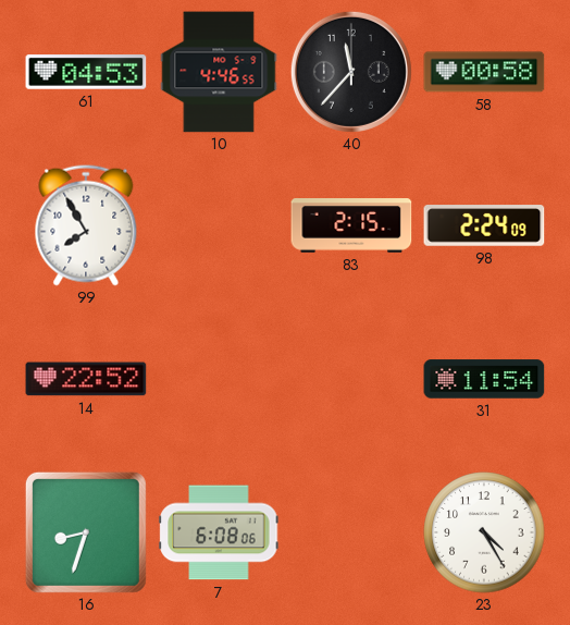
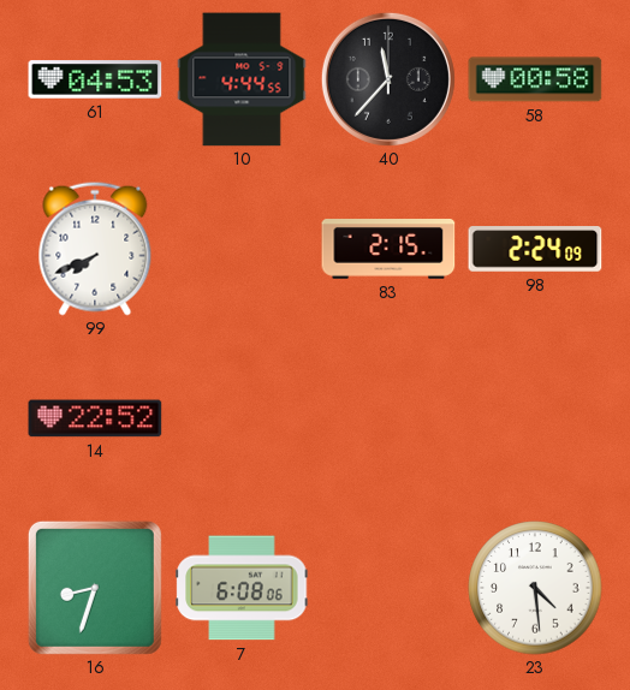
10: 4:46 -> 4:44
99: 7:55 -> 7:41
31: 11:54 -> none
23: 4:25 -> 4:29
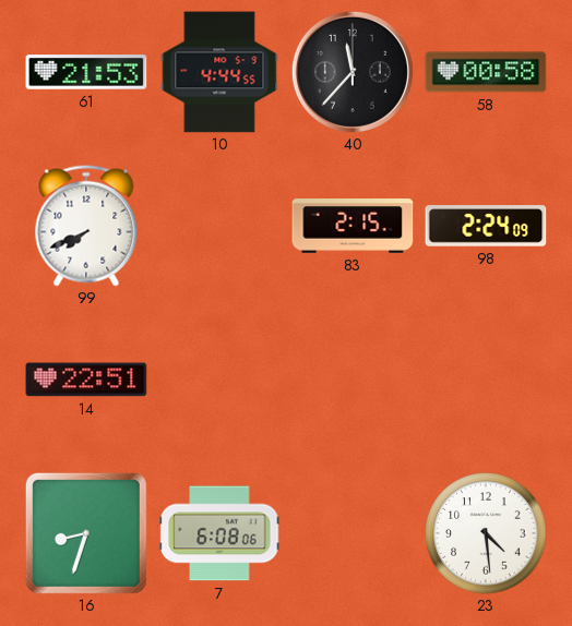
61: 04:53 -> 21:53
14: 22:52 -> 22:51
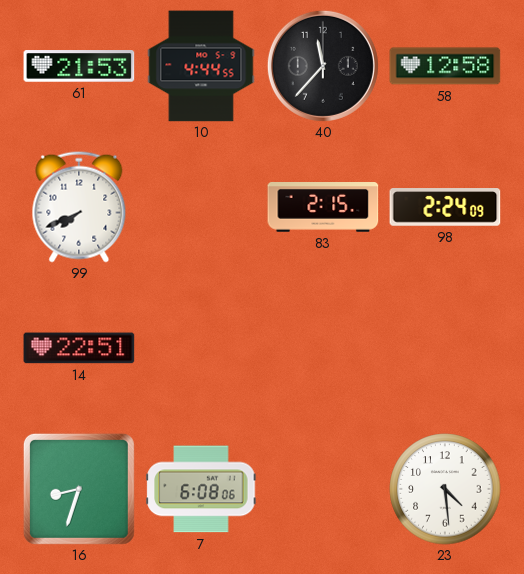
58: 00:58 -> 12:58
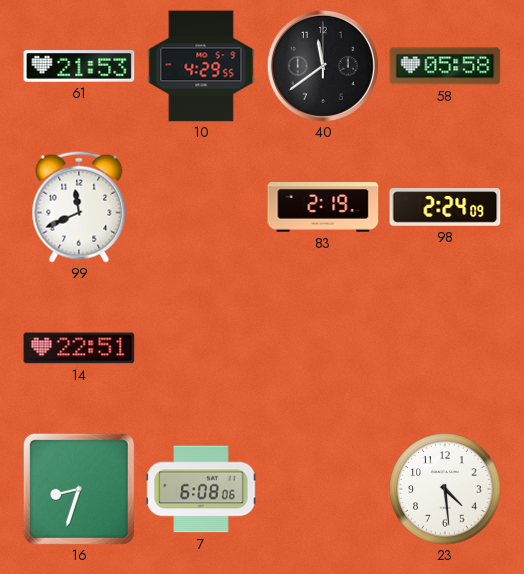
10: 4:44 -> 4:29
40: 11:37 -> 11:39
58: 12:58 -> 05:58
99: 7:41 -> 11:41
83: 2:15 -> 2:19
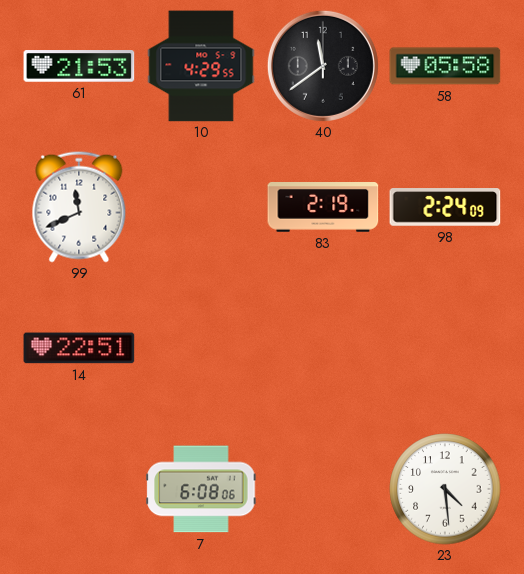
16: 8:33 -> none
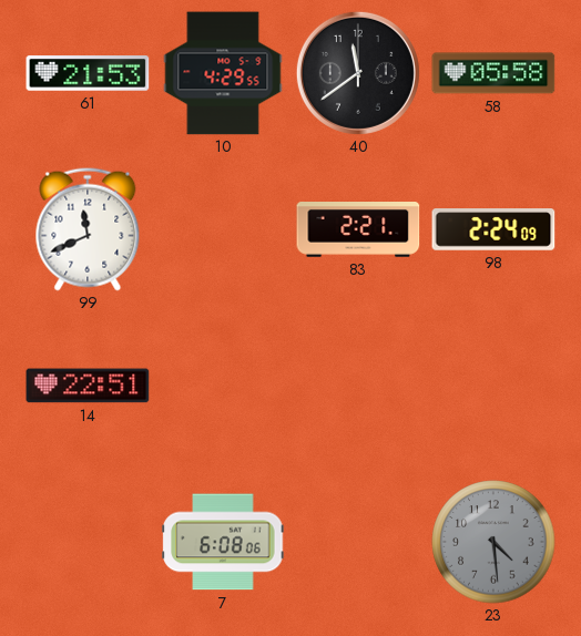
83: 2:19 -> 2:21
23 dial: white -> grey
